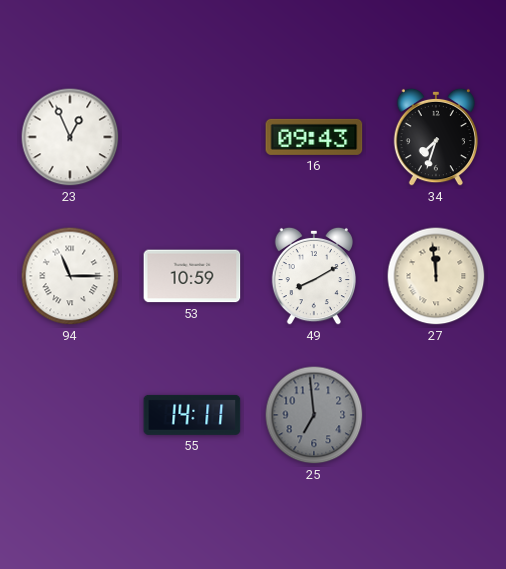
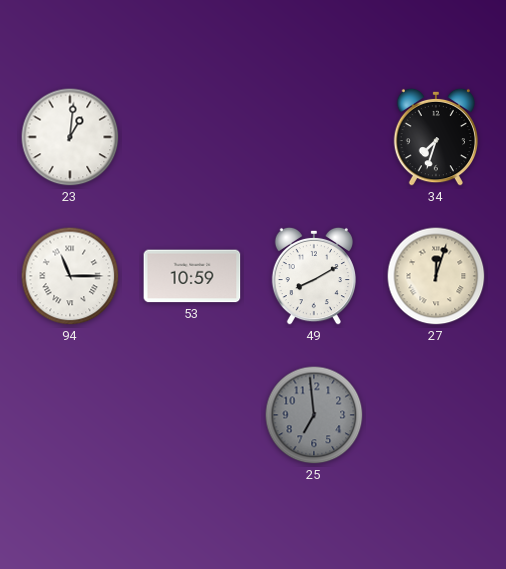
23: 12:56 -> 1:01
16: 09:43 -> none
27: 11:59 -> 12:03
55: 14:11 -> none
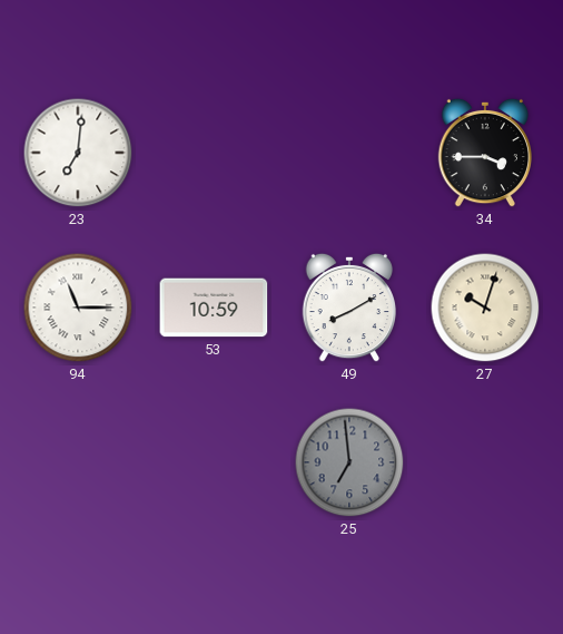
23: 1:01 -> 7:01
34: 7:33 -> 3:45
27: 12:03 -> 10:03
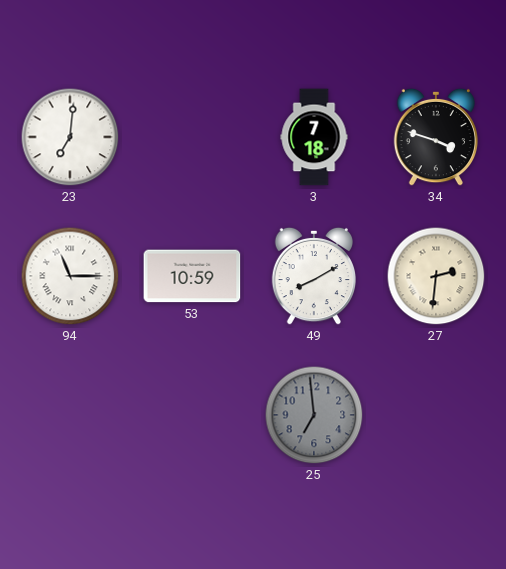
3: none -> 7:18
34: 3:45 -> 3:48
27: 10:03 -> 2:31
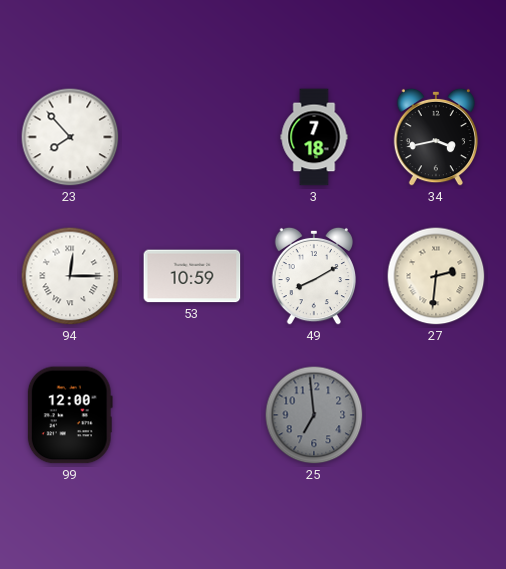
23: 7:01 -> 7:53
34: 3:48 -> 3:43
94: 11:15 -> 12:15
99: none -> 12:00
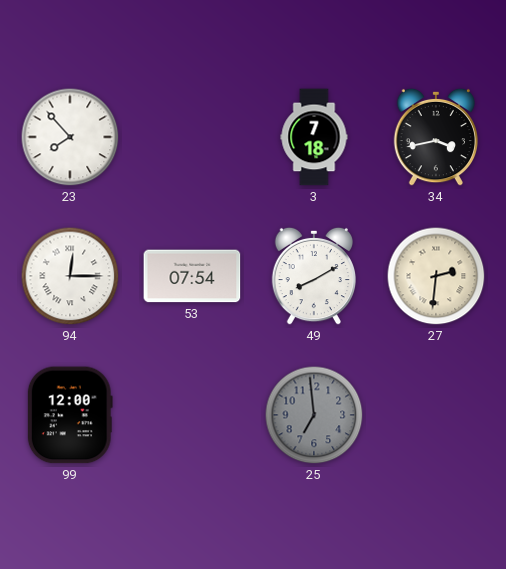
53: 10:59 -> 07:54
